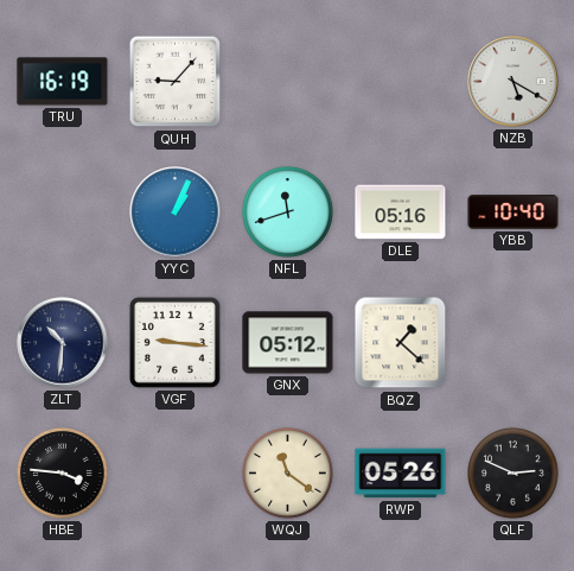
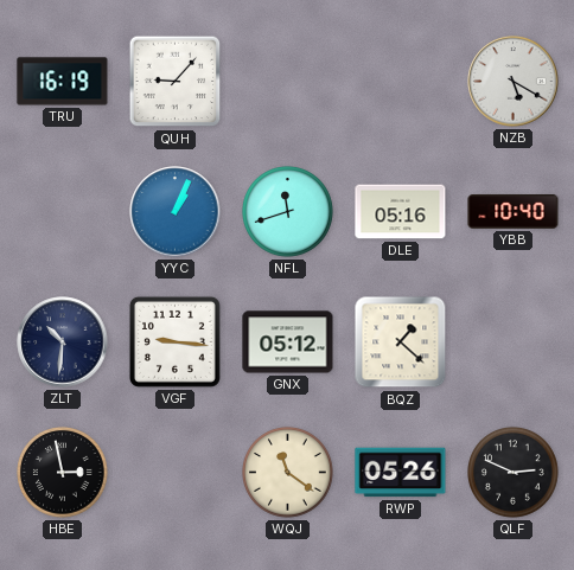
HBE: 3:46 -> 2:58
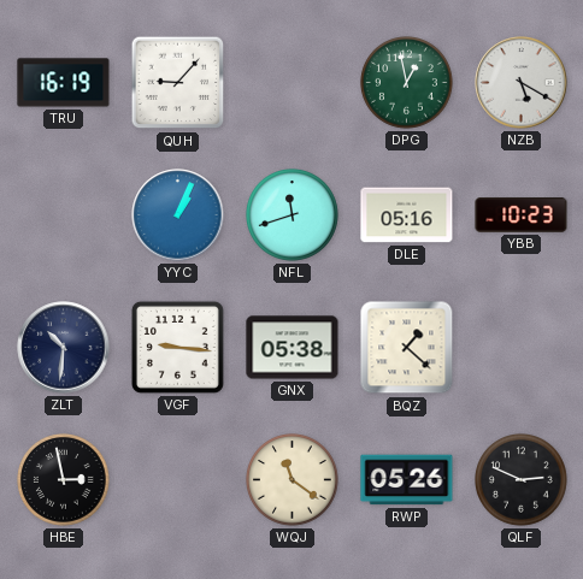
DPG: none -> 12:58
YBB: 10:40 -> 10:23
GNX: 05:12 -> 05:38
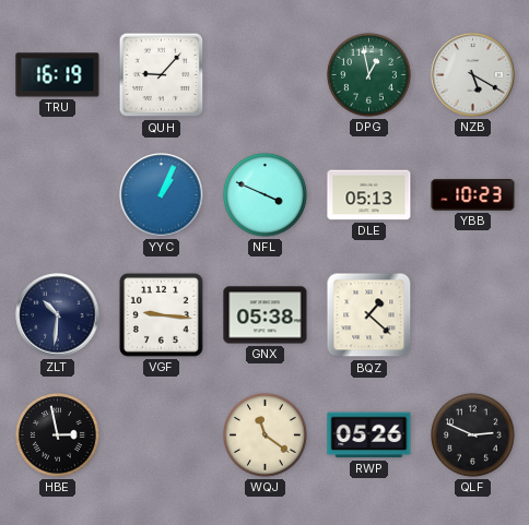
NFL: 11:42 -> 3:49
DLE: 05:16 -> 05:13
